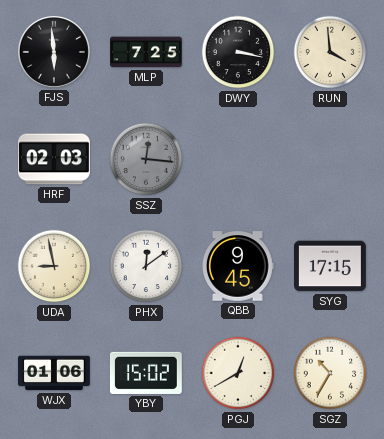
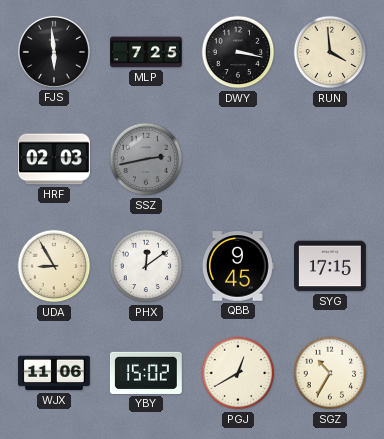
SSZ: 12:16 -> 2:43
UDA: 8:58 -> 8:55
WJX: 01:06 -> 11:06
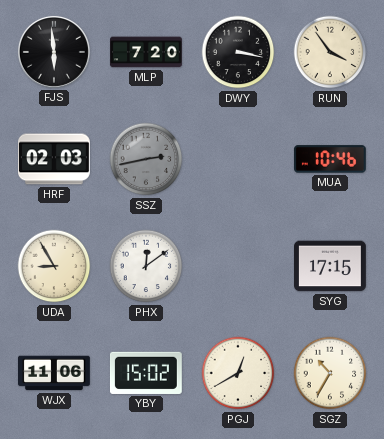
MLP: 7:25 -> 7:20
RUN: 3:59 -> 3:54
MUA: none -> 10:46
QBB: 9:45 -> none
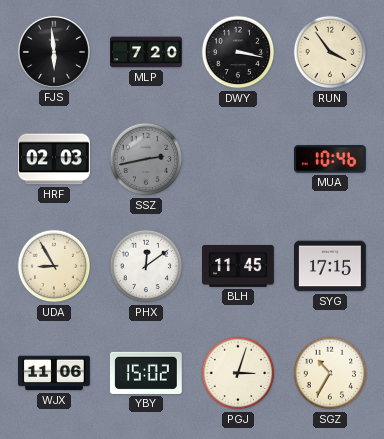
BLH: none -> 11:45
PGJ: 12:40 -> 3:03
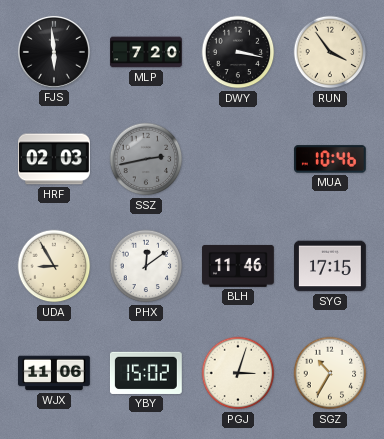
BLH: 11:45 -> 11:46
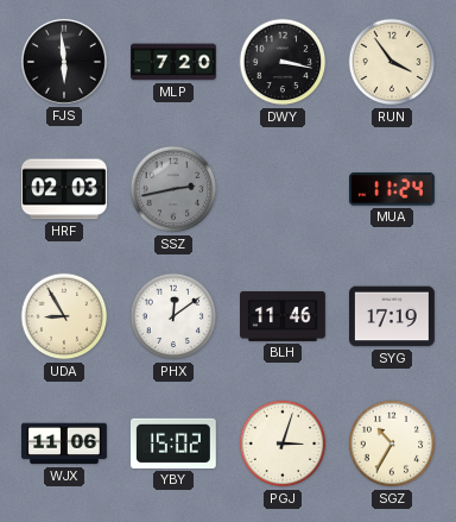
MUA: 10:46 -> 11:24
SYG: 17:15 -> 17:19
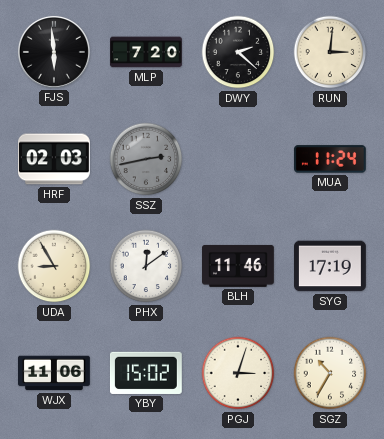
DWY: 3:17 -> 2:22
RUN: 3:54 -> 3:01
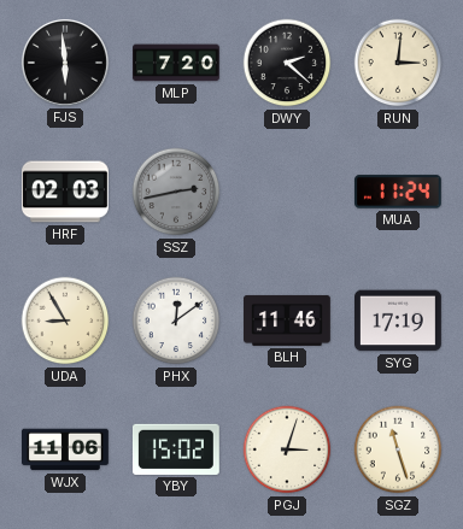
SGZ: 10:35 -> 11:27
